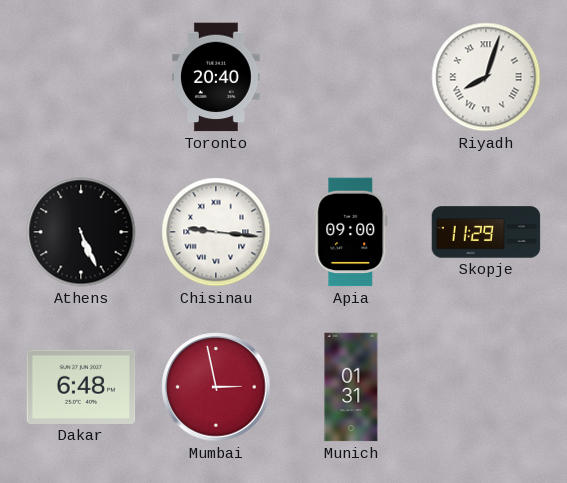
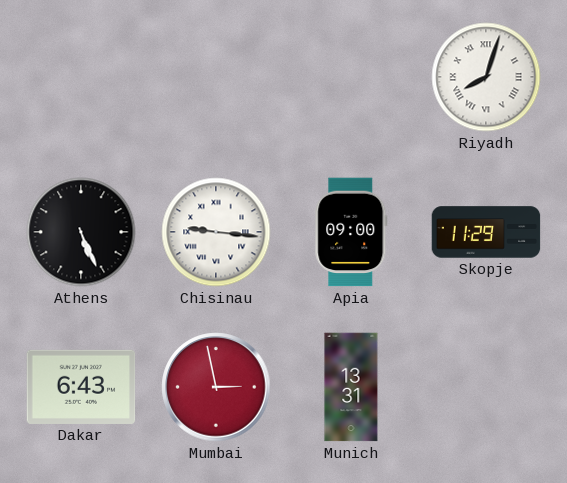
Toronto: 20:40 -> none
Dakar: 6:48 -> 6:43
Munich: 01:31 -> 13:31
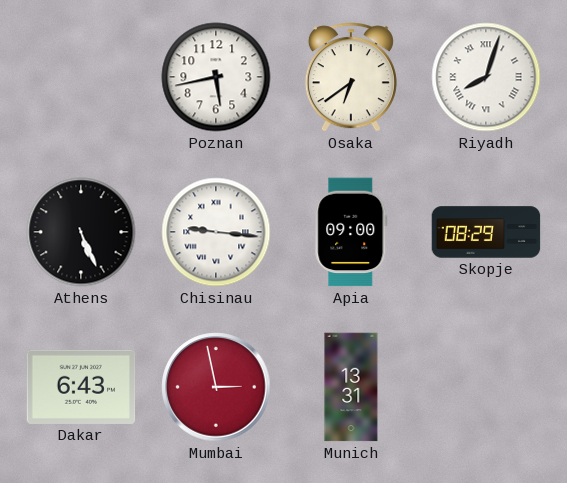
Poznan: none -> 5:43
Osaka: none -> 6:39
Skopje: 11:29 -> 08:29
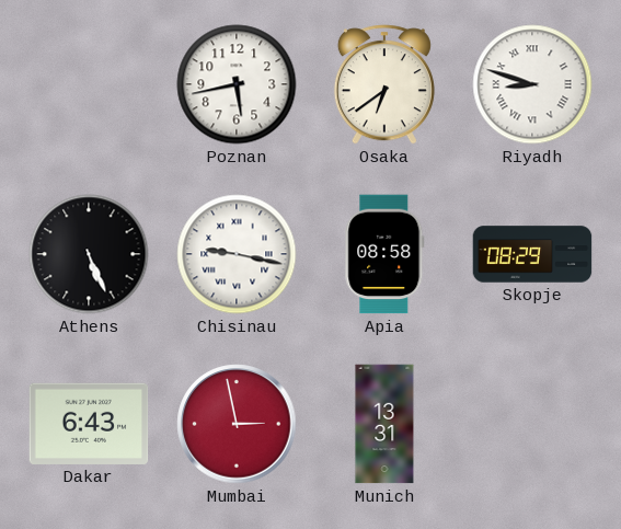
Riyadh: 8:03 -> 8:48
Chisinau: 9:16 -> 9:17
Apia: 09:00 -> 08:58
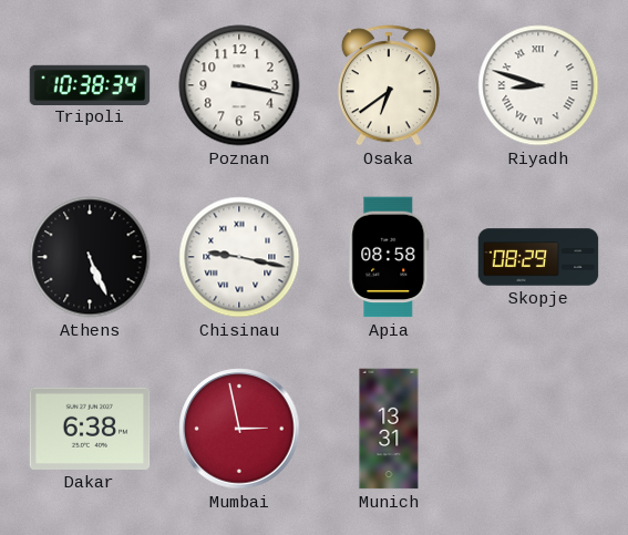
Tripoli: none -> 10:38
Poznan: 5:43 -> 3:17
Dakar: 6:43 -> 6:38
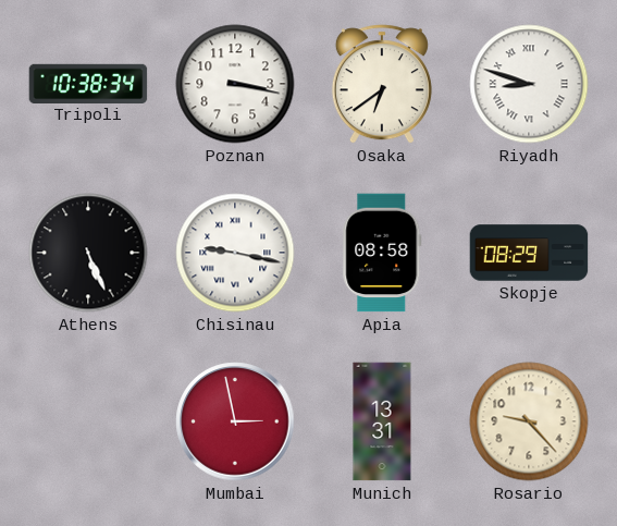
Dakar: 6:38 -> none
Rosario: none -> 9:23
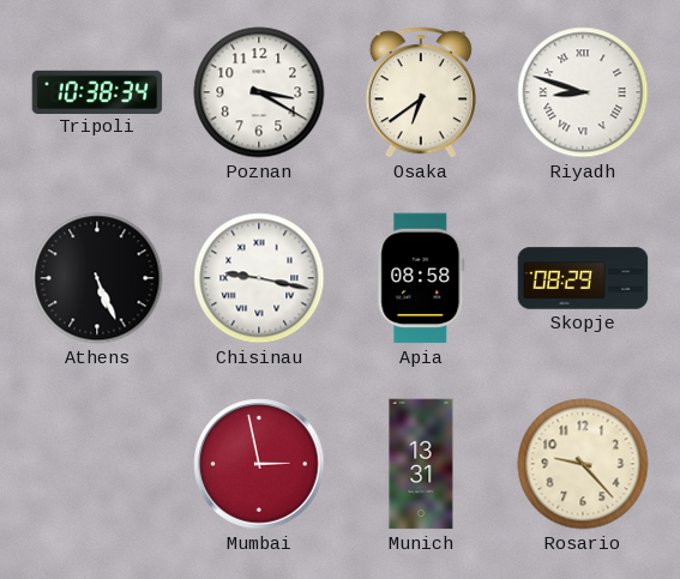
Poznan: 3:17 -> 3:20
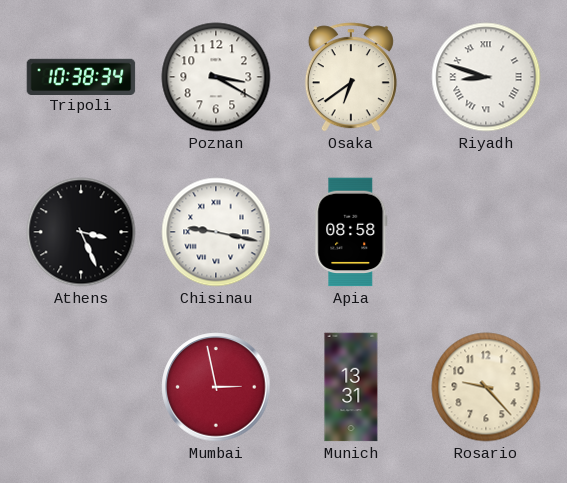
Athens: 5:26 -> 3:26
Skopje: 08:29 -> none
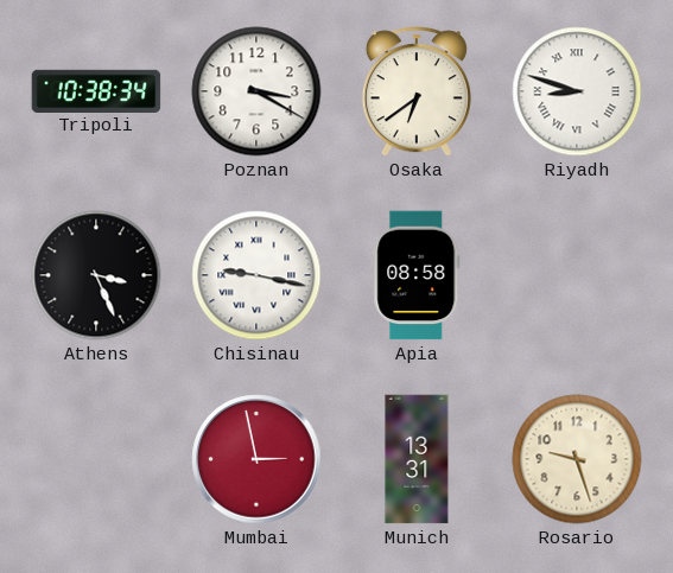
Rosario: 9:23 -> 9:27
